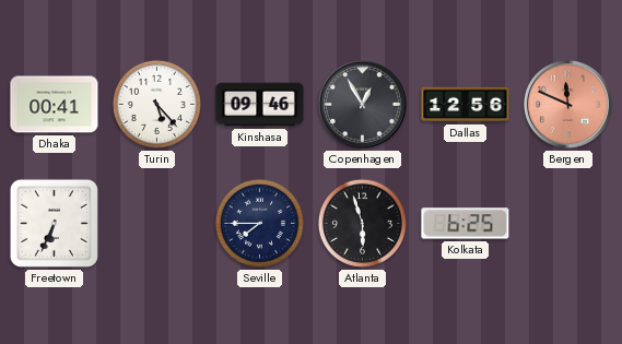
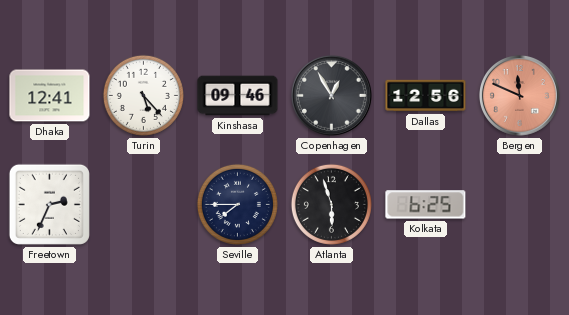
Dhaka: 00:41 -> 12:41
Freetown: 6:34 -> 2:34
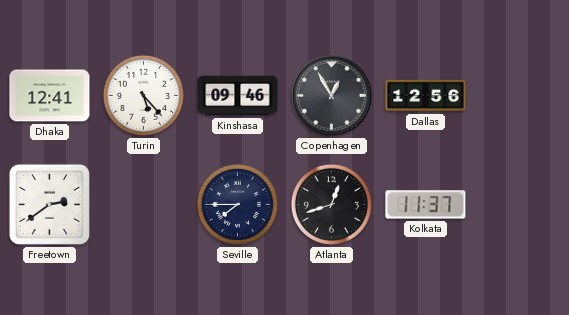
Bergen: 11:49 -> none
Freetown: 2:34 -> 2:39
Atlanta: 5:57 -> 12:42
Kolkata: 6:25 -> 11:37
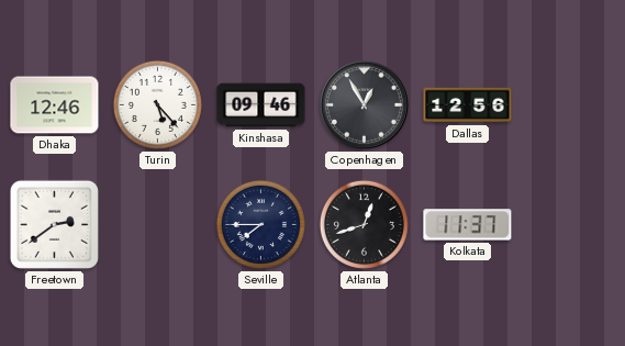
Dhaka: 12:41 -> 12:46
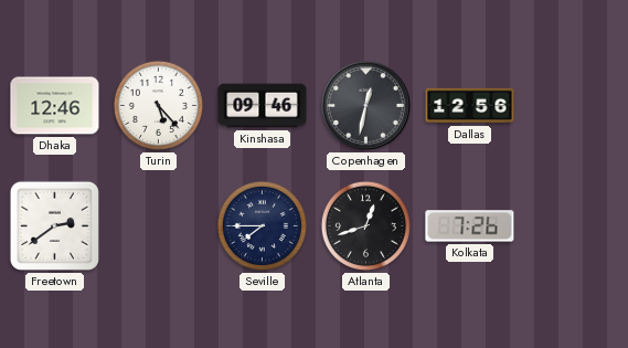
Copenhagen: 12:55 -> 12:32
Kolkata: 11:37 -> 7:26
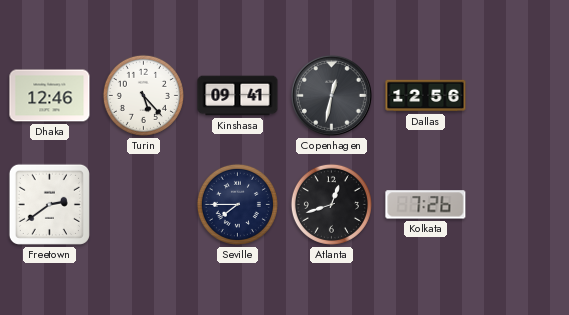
Kinshasa: 09:46 -> 09:41
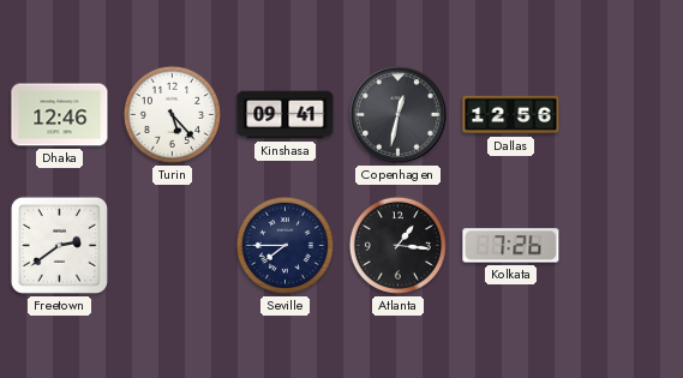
Atlanta: 12:42 -> 1:16
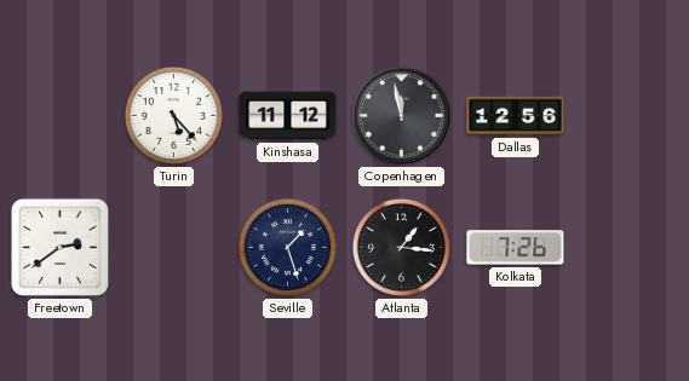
Dhaka: 12:46 -> none
Kinshasa: 09:41 -> 11:12
Copenhagen: 12:32 -> 11:58
Seville: 7:45 -> 1:27
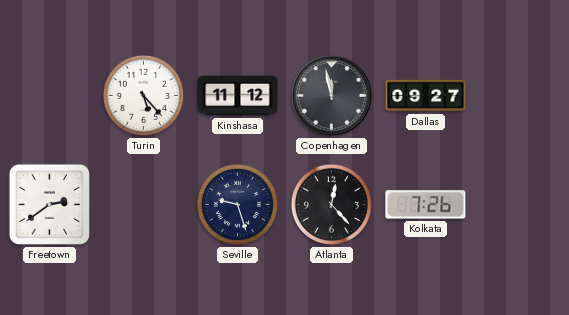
Dallas: 12:56 -> 09:27
Seville: 1:27 -> 9:27
Atlanta: 1:16 -> 12:23
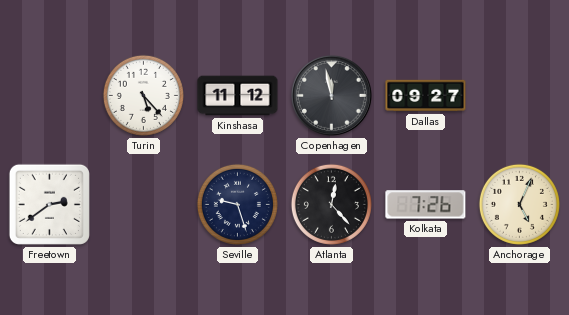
Anchorage: none -> 5:04
